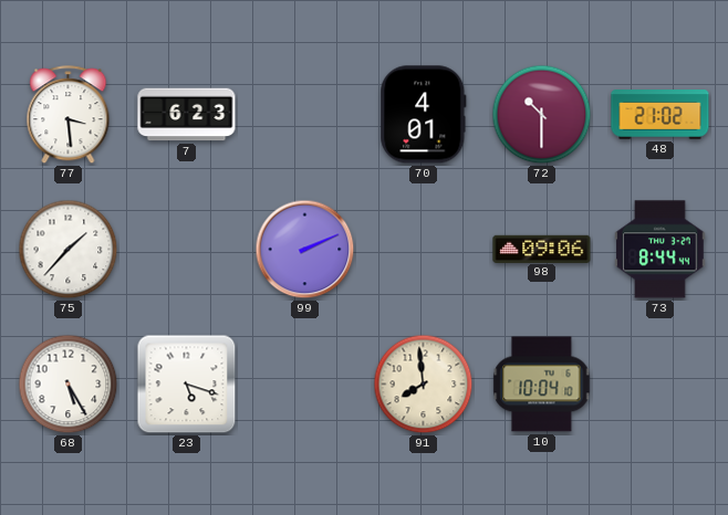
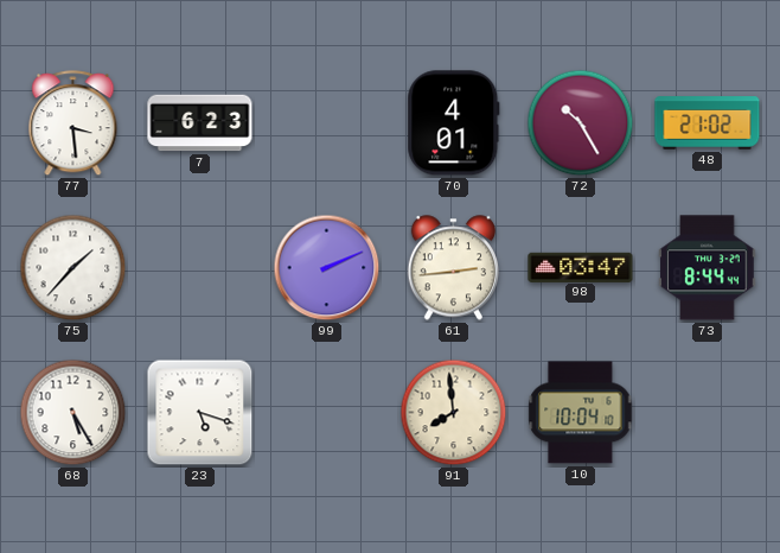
72: 10:30 -> 10:25
61: none -> 2:44
98: 09:06 -> 03:47
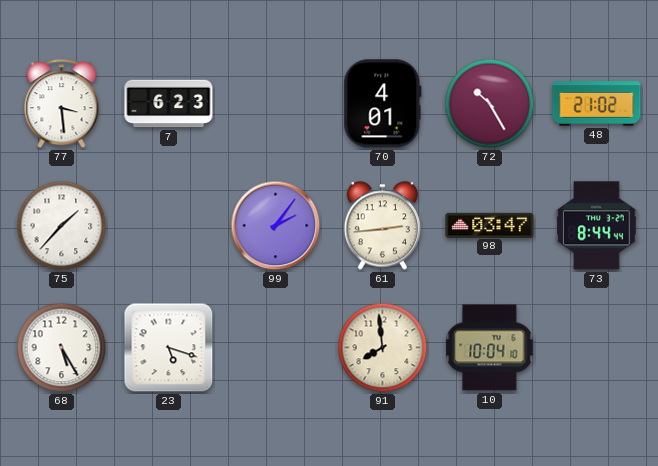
99: 2:11 -> 2:06
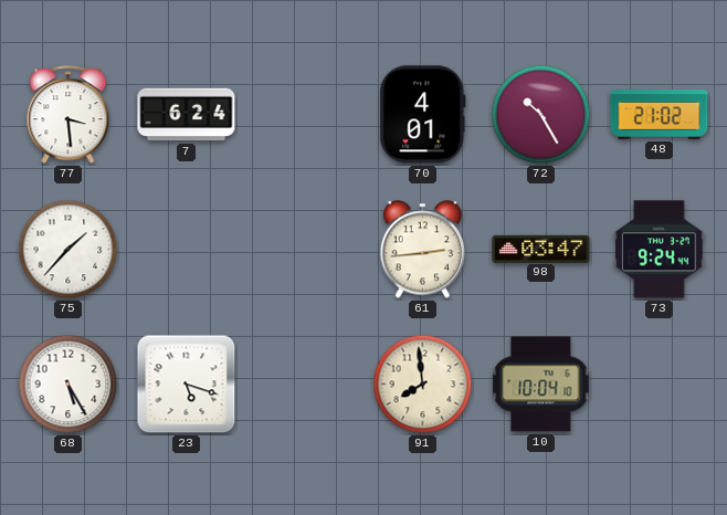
7: 6:23 -> 6:24
99: 2:06 -> none
73: 8:44 -> 9:24
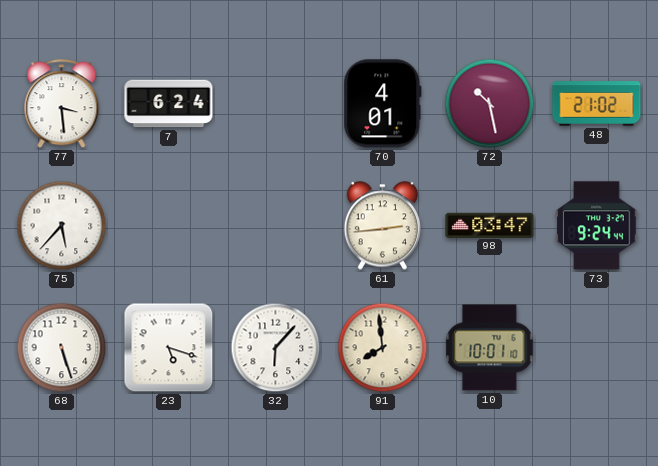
72: 10:25 -> 10:28
75: 1:37 -> 5:37
68: 5:25 -> 5:27
32: none -> 6:07
10: 10:04 -> 10:01
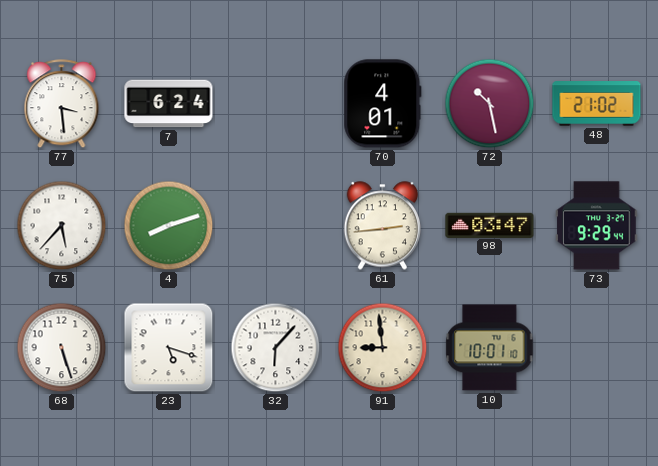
4: none -> 8:12
73: 9:24 -> 9:29
91: 7:59 -> 8:59
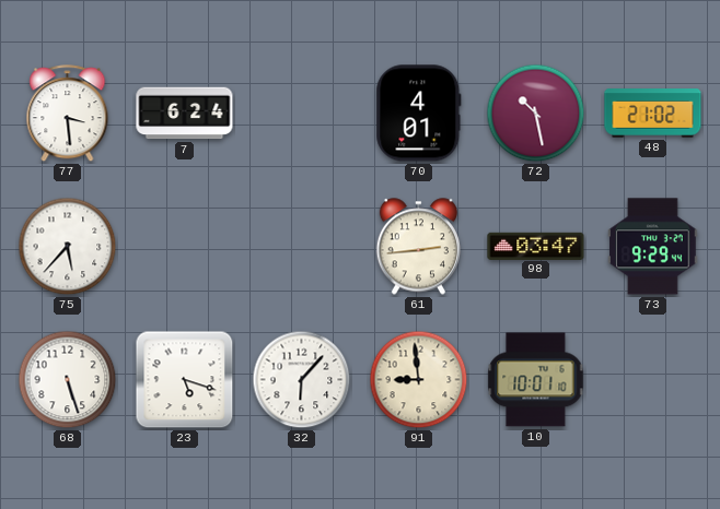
4: 8:12 -> none
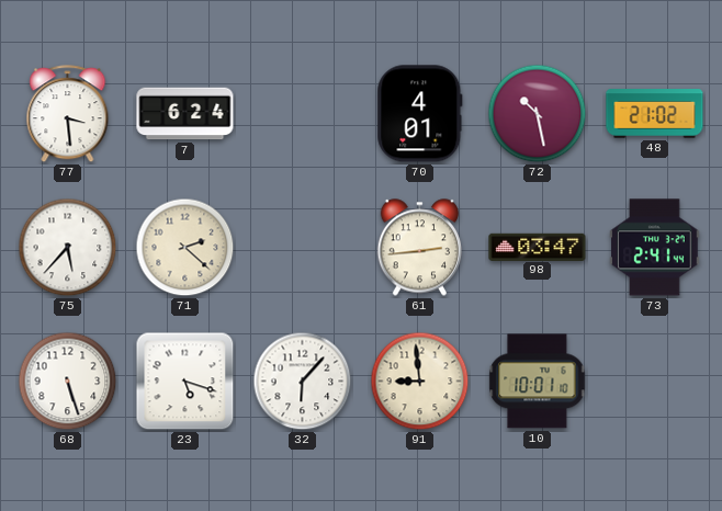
71: none -> 2:22
73: 9:29 -> 2:41
